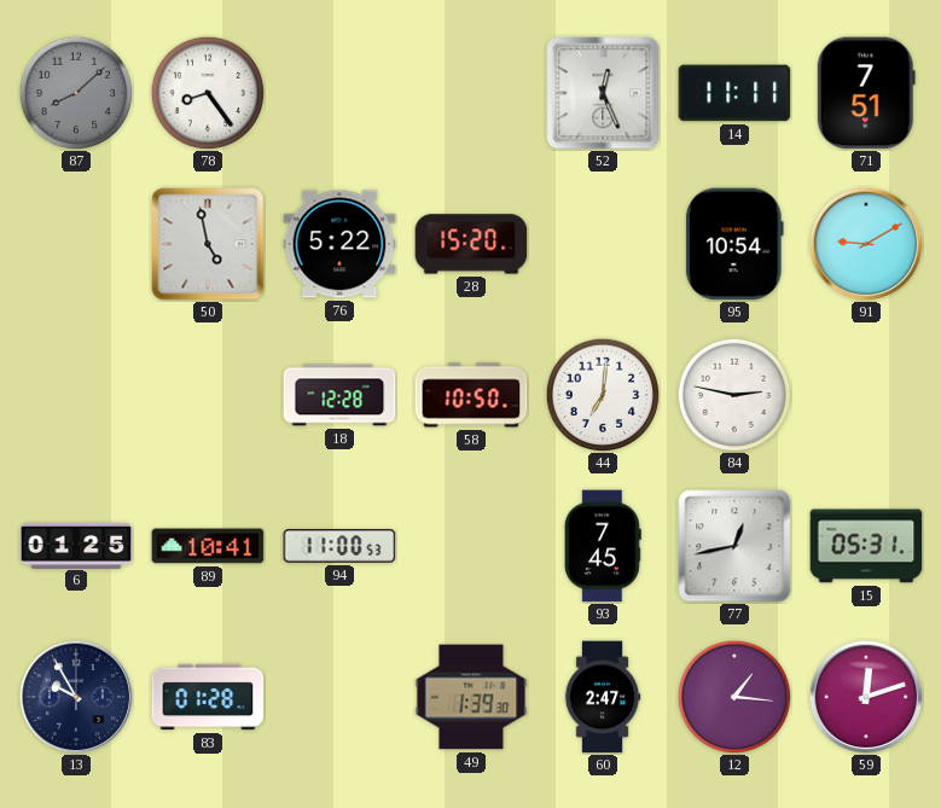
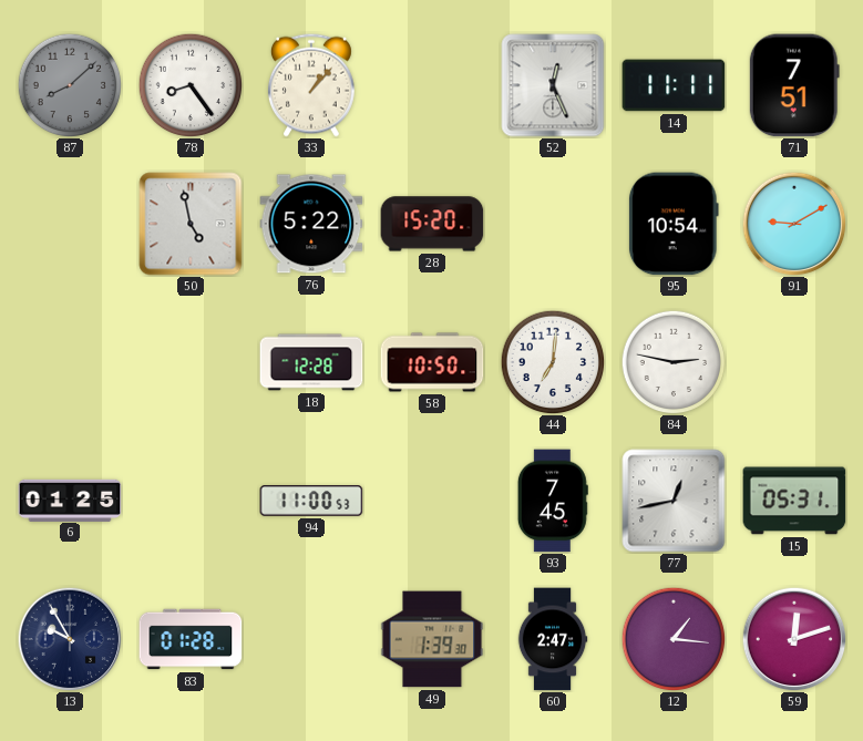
33: none -> 1:07
89: 10:41 -> none
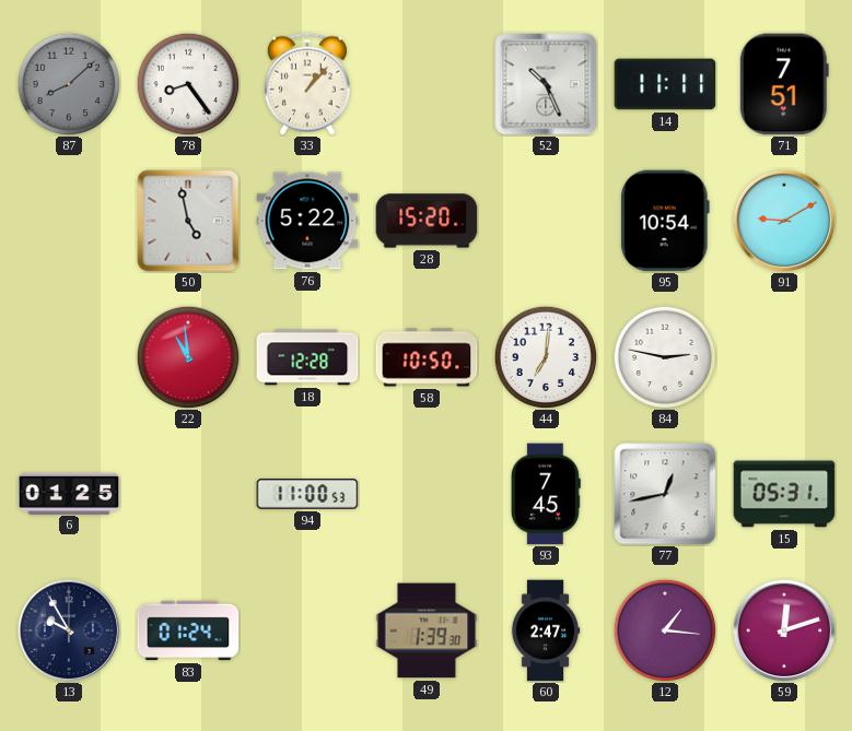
52: 12:26 -> 10:26
22: none -> 10:59
83: 01:28 -> 01:24
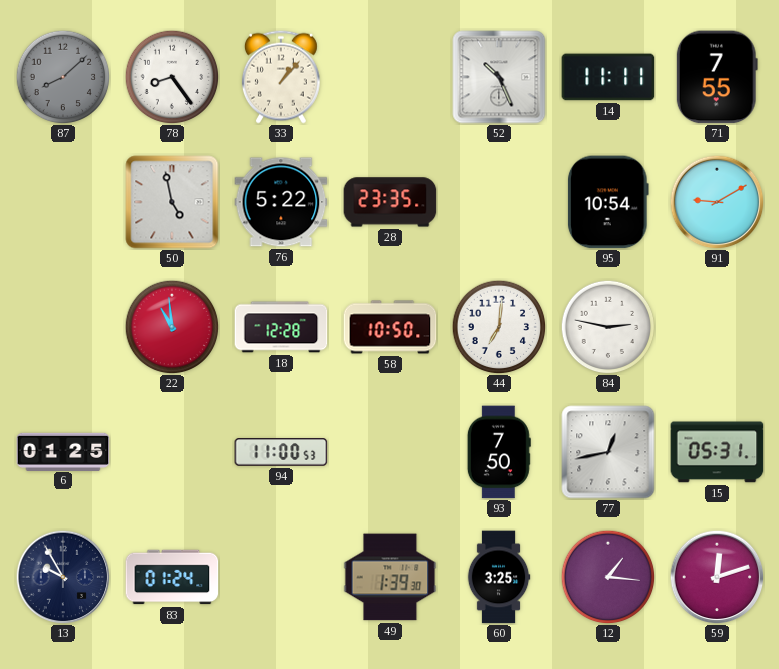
71: 7:51 -> 7:55
28: 15:20 -> 23:35
93: 7:45 -> 7:50
60: 2:47 -> 3:25
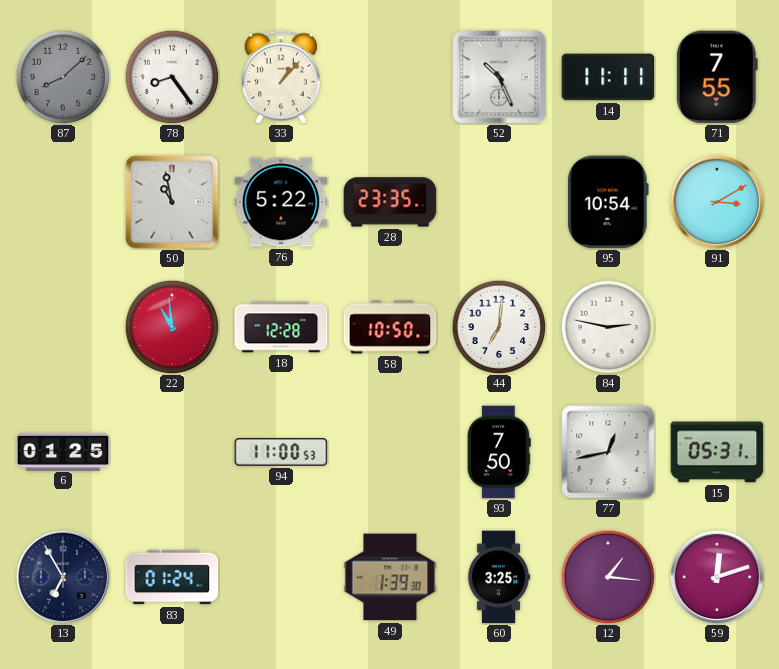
50: 4:58 -> 10:58
91: 9:10 -> 3:10
13: 9:55 -> 6:55
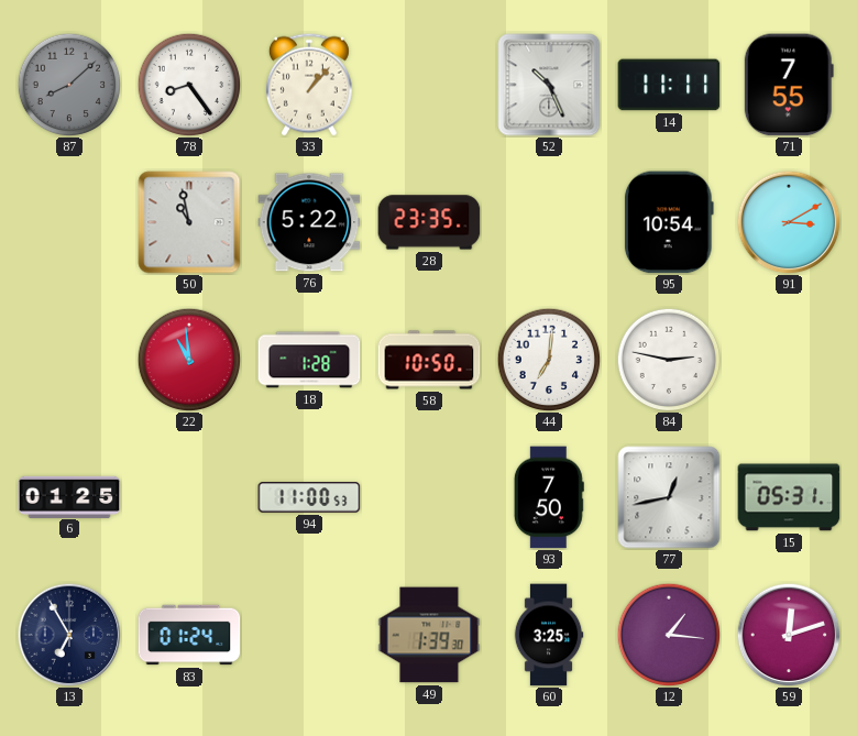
18: 12:28 -> 1:28
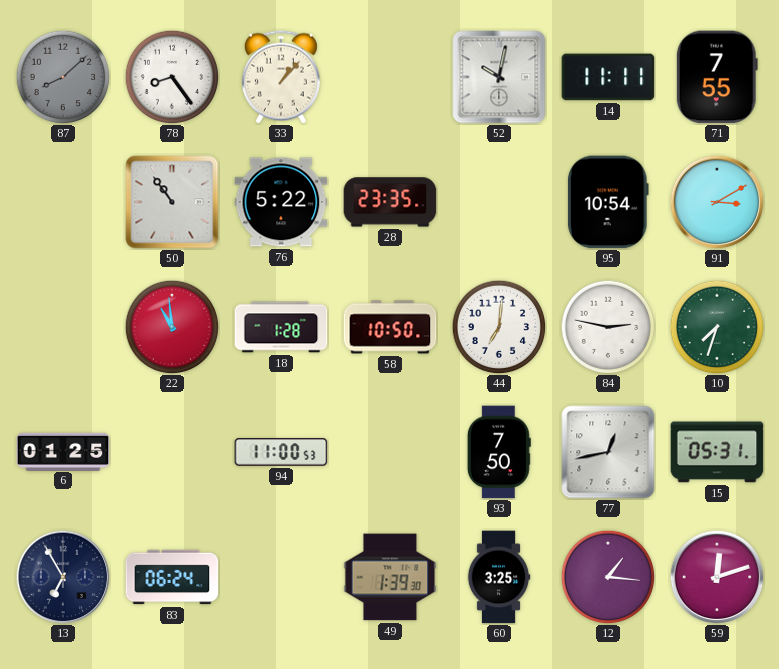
52: 10:26 -> 10:02
50: 10:58 -> 10:54
10: none -> 7:33
83: 01:24 -> 06:24
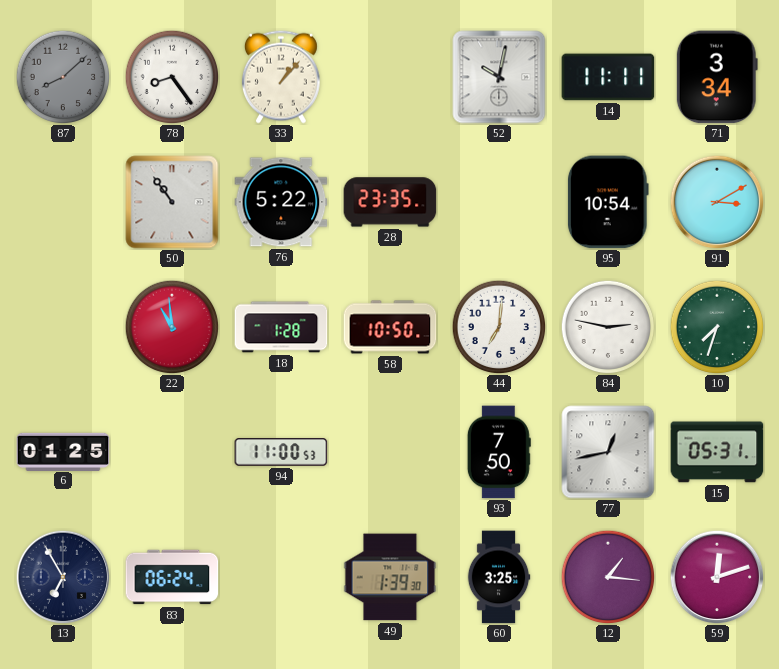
71: 7:55 -> 3:34
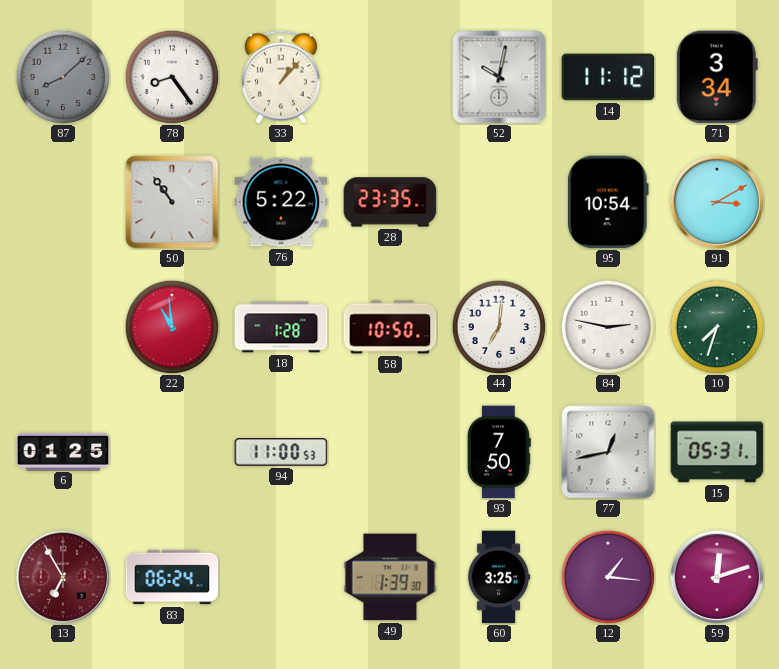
14: 11:11 -> 11:12
13 dial: navy -> burgundy
